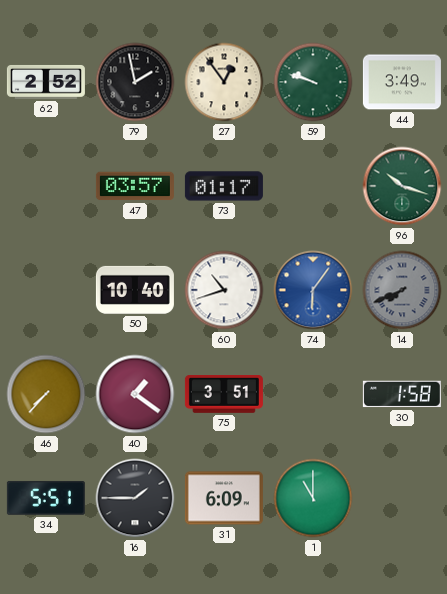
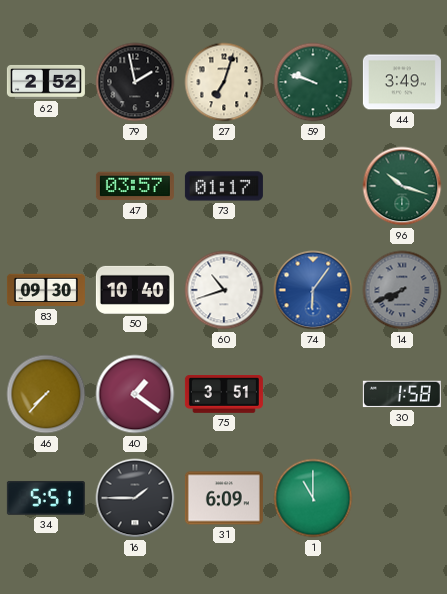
27: 12:54 -> 7:03
83: none -> 09:30
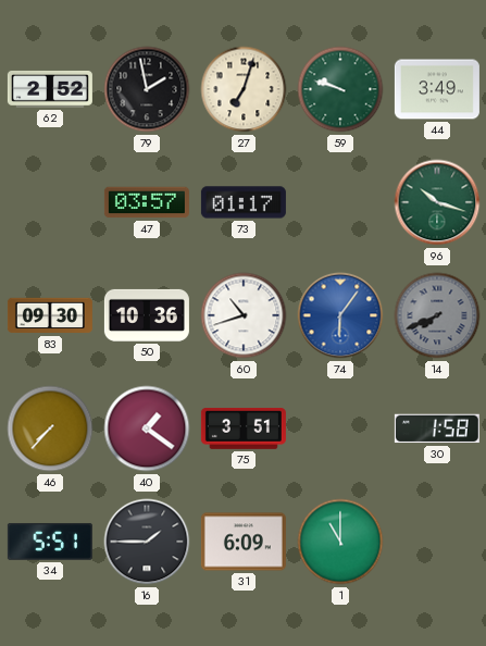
50: 10:40 -> 10:36
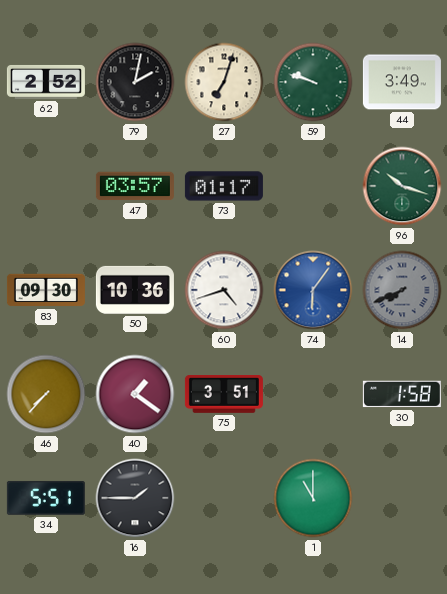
79: 1:58 -> 2:02
60: 10:42 -> 4:42
31: 6:09 -> none
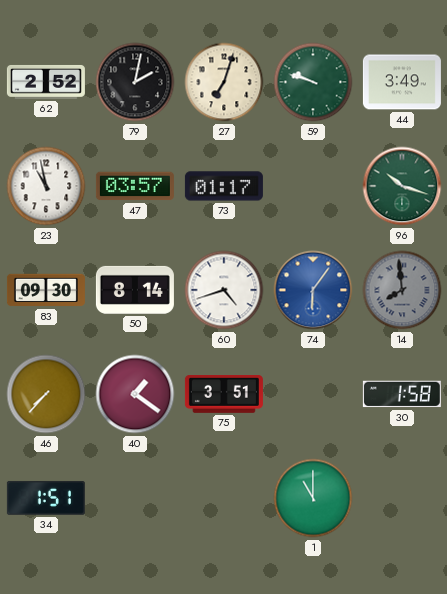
23: none -> 10:58
50: 10:36 -> 8:14
14: 7:41 -> 7:59
34: 5:51 -> 1:51
16: 1:45 -> none
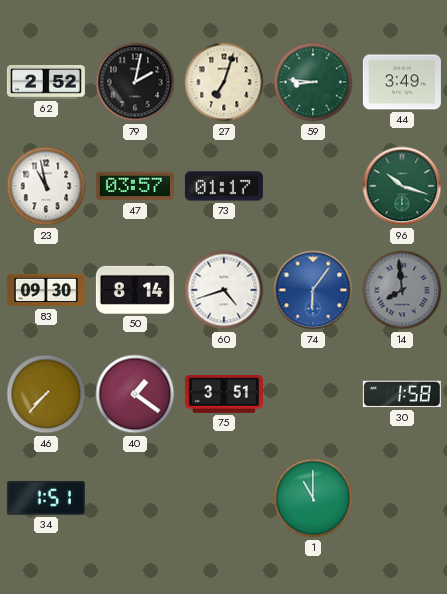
59: 9:48 -> 8:46
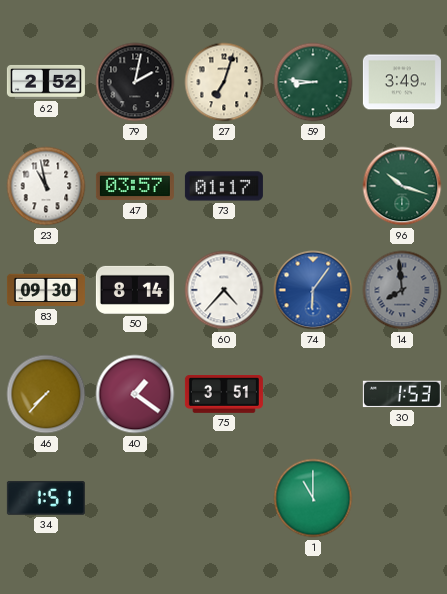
60: 4:42 -> 4:37
30: 1:58 -> 1:53
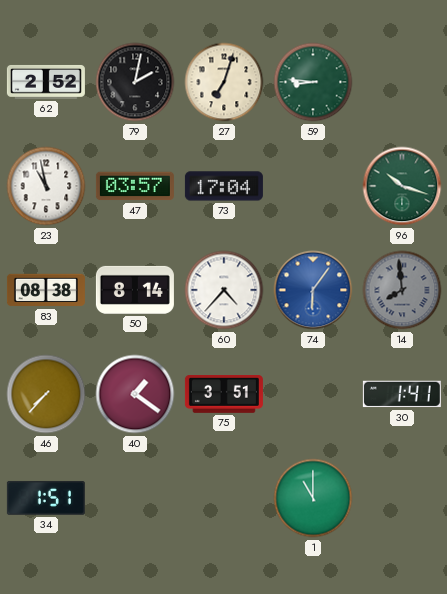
44: 3:49 -> none
73: 01:17 -> 17:04
83: 09:30 -> 08:38
30: 1:53 -> 1:41
